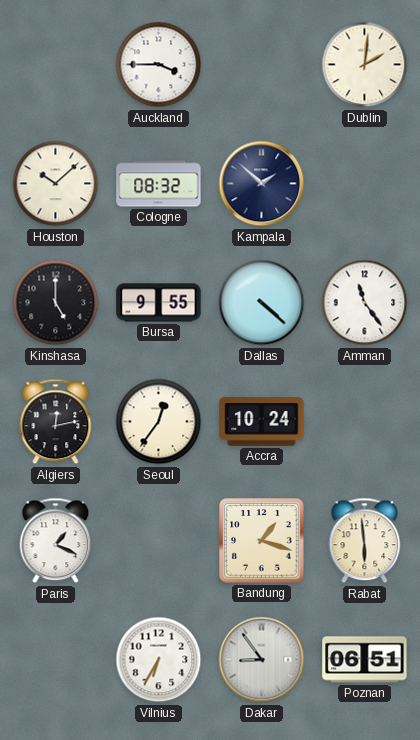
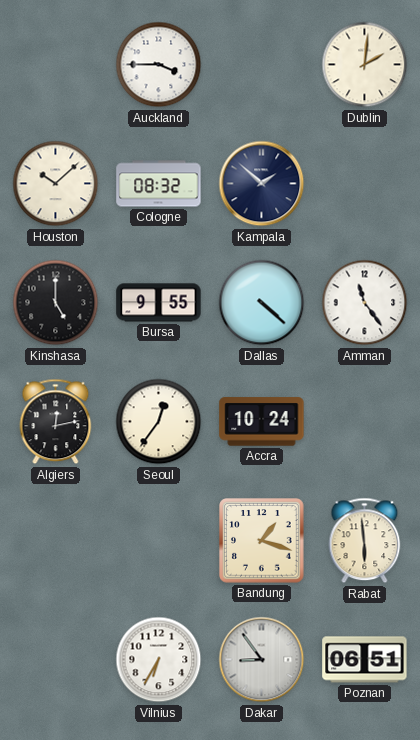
Paris: 1:19 -> none
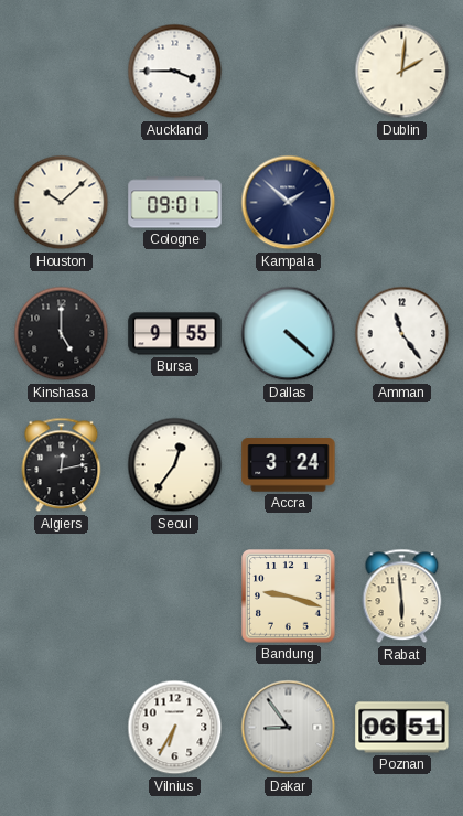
Cologne: 08:32 -> 09:01
Accra: 10:24 -> 3:24
Bandung: 1:18 -> 9:18
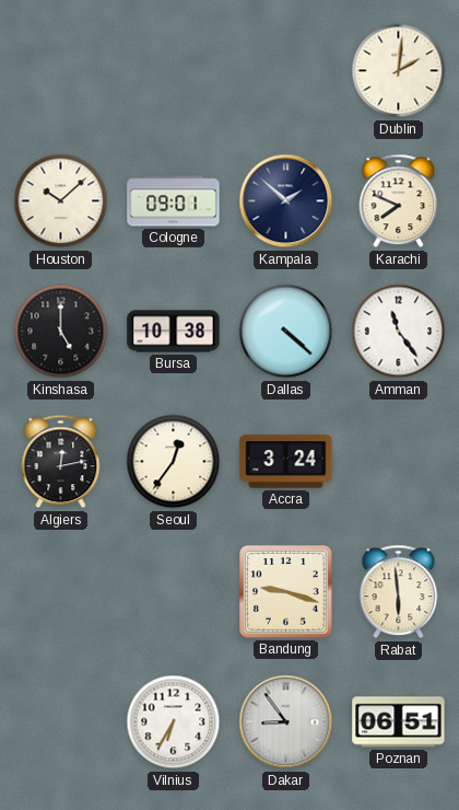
Auckland: 3:45 -> none
Karachi: none -> 7:49
Bursa: 9:55 -> 10:38
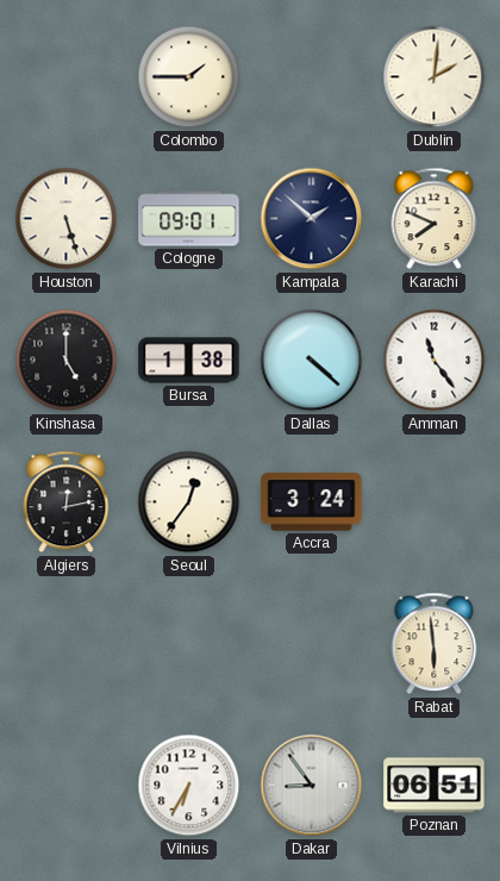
Colombo: none -> 1:45
Houston: 10:08 -> 5:27
Bursa: 10:38 -> 1:38
Bandung: 9:18 -> none
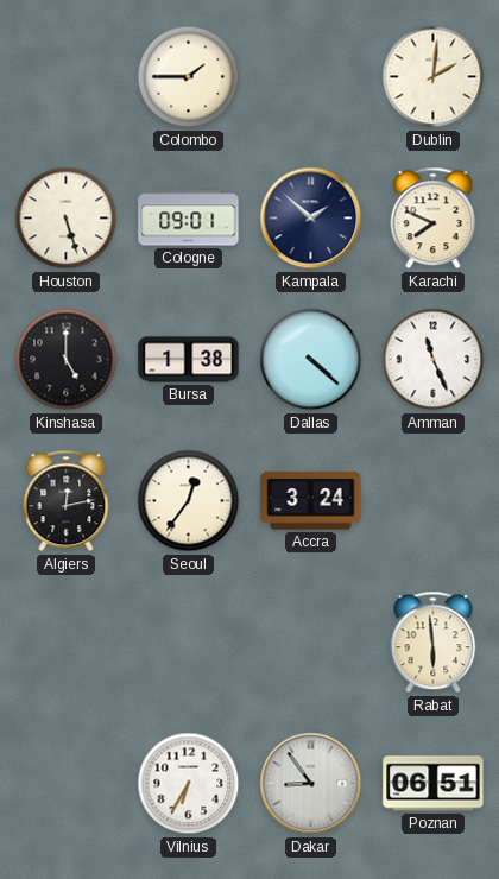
Amman: 11:24 -> 11:26
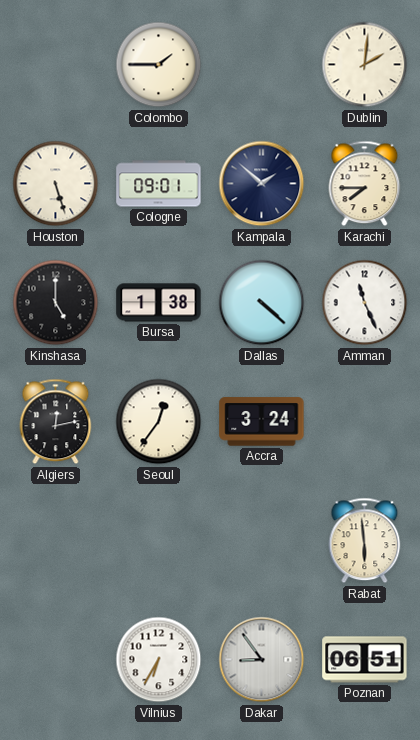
Karachi: 7:49 -> 7:45
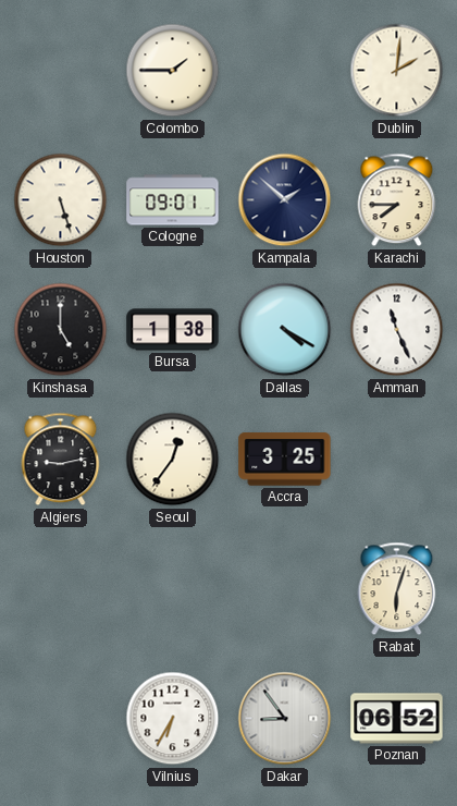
Dallas: 4:22 -> 4:20
Algiers: 12:13 -> 9:13
Accra: 3:24 -> 3:25
Rabat: 5:59 -> 6:03
Poznan: 06:51 -> 06:52
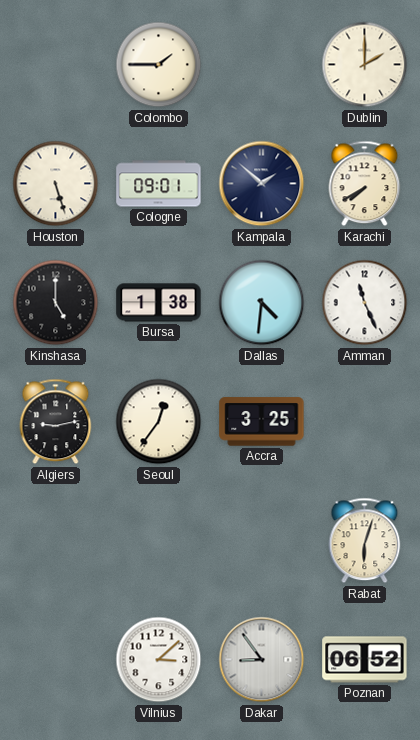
Dublin: 2:01 -> 2:00
Karachi: 7:45 -> 7:40
Dallas: 4:20 -> 4:31
Vilnius: 6:35 -> 3:08
